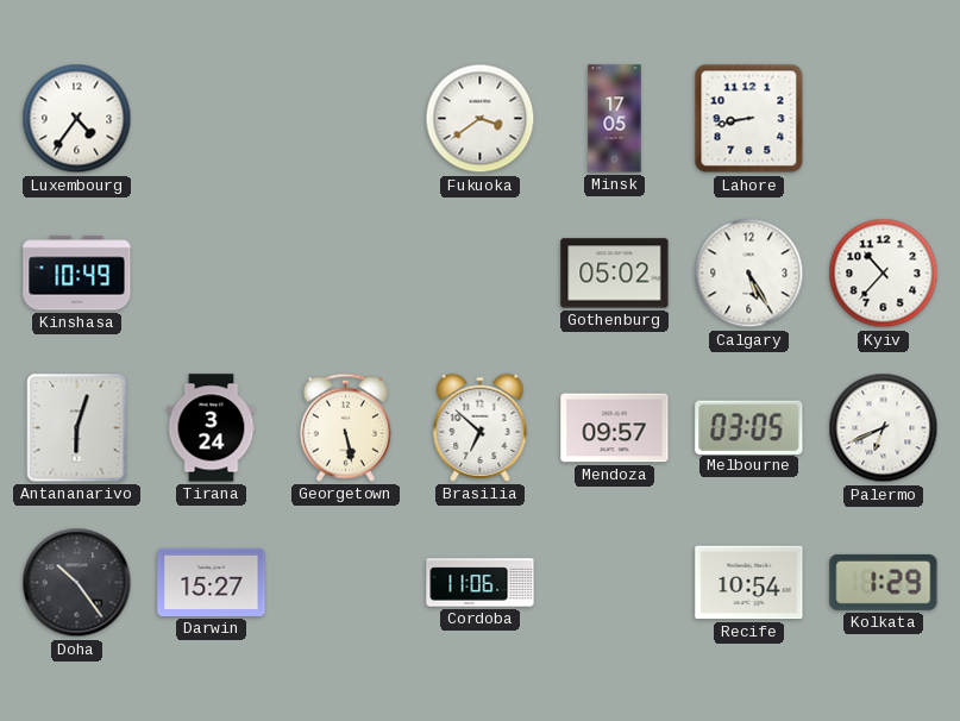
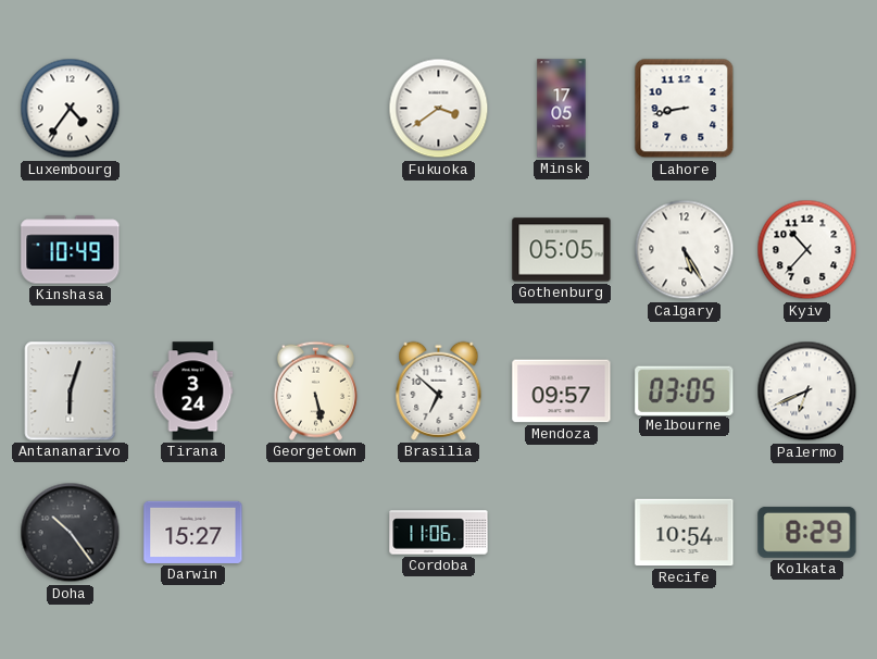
Gothenburg: 05:02 -> 05:05
Kolkata: 1:29 -> 8:29
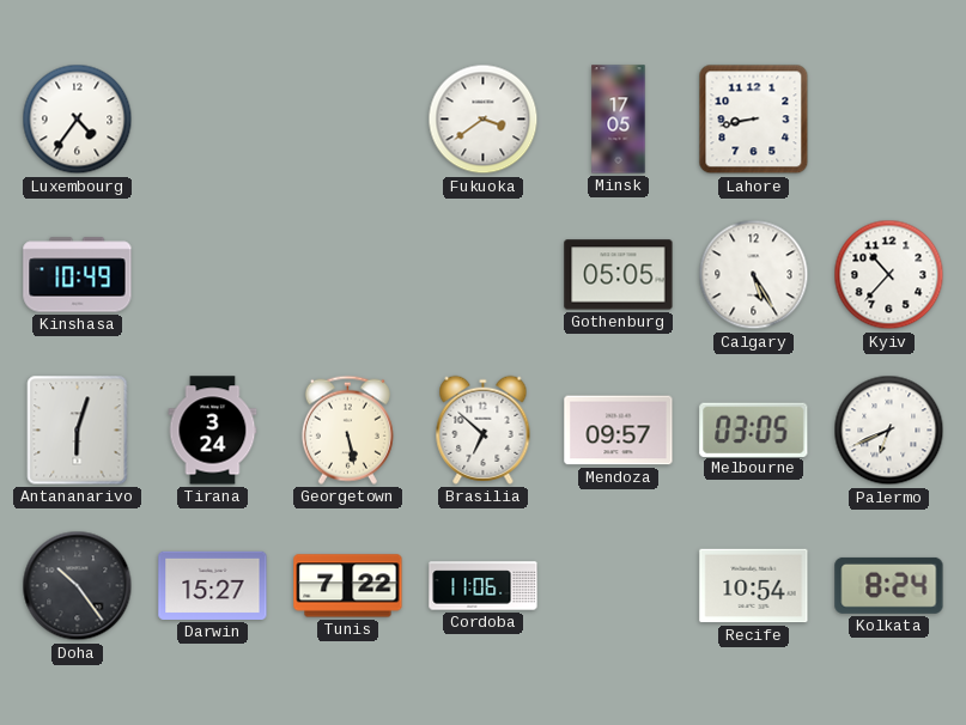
Tunis: none -> 7:22
Kolkata: 8:29 -> 8:24
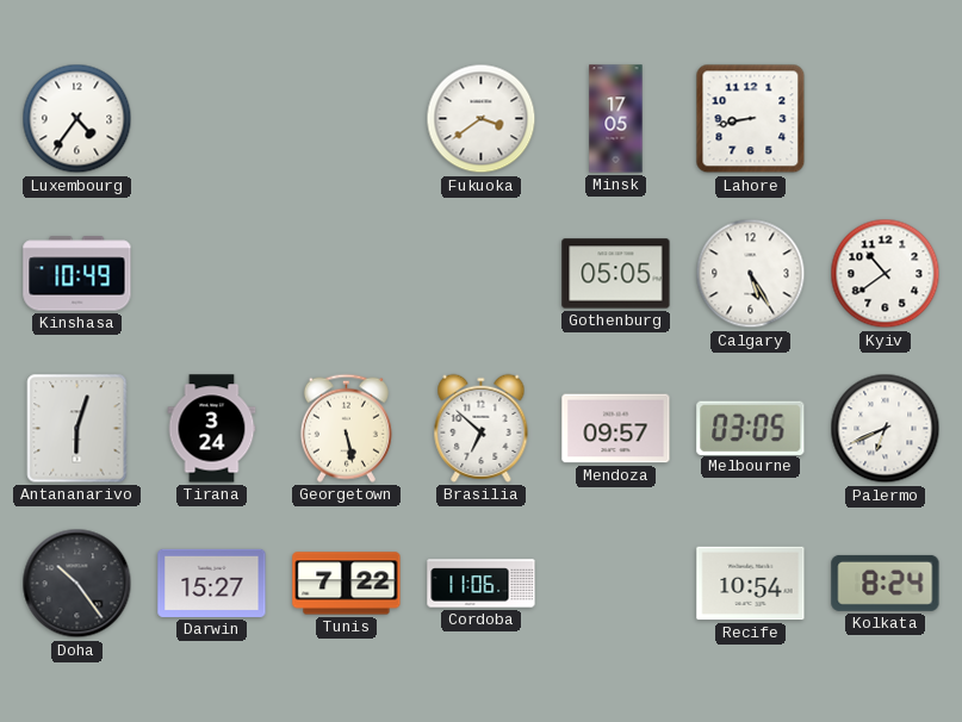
Kyiv: 10:37 -> 10:39
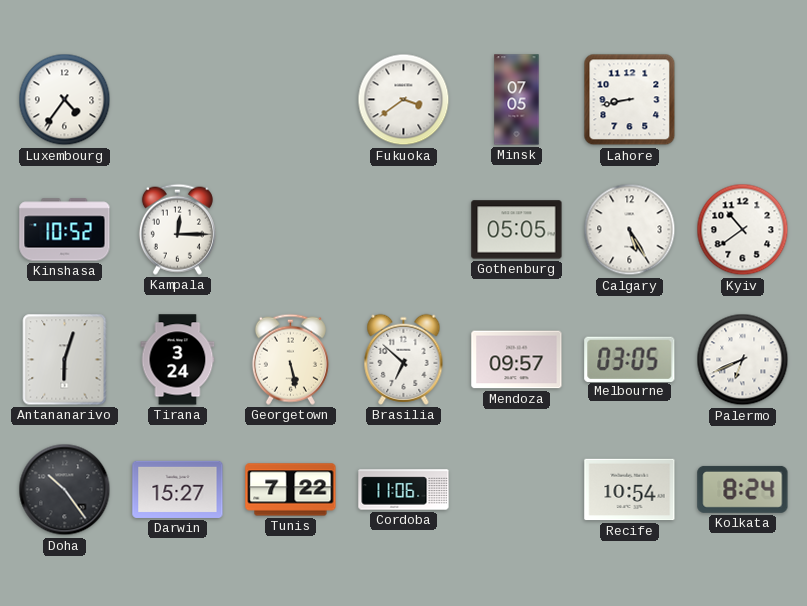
Minsk: 17:05 -> 07:05
Kinshasa: 10:49 -> 10:52
Kampala: none -> 12:15
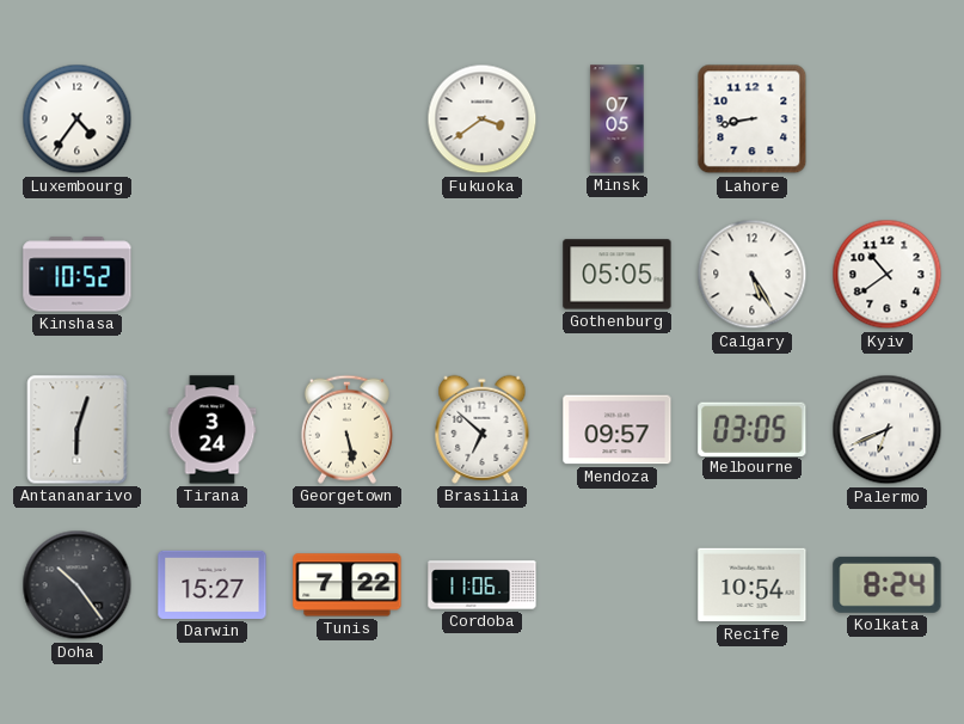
Kampala: 12:15 -> none
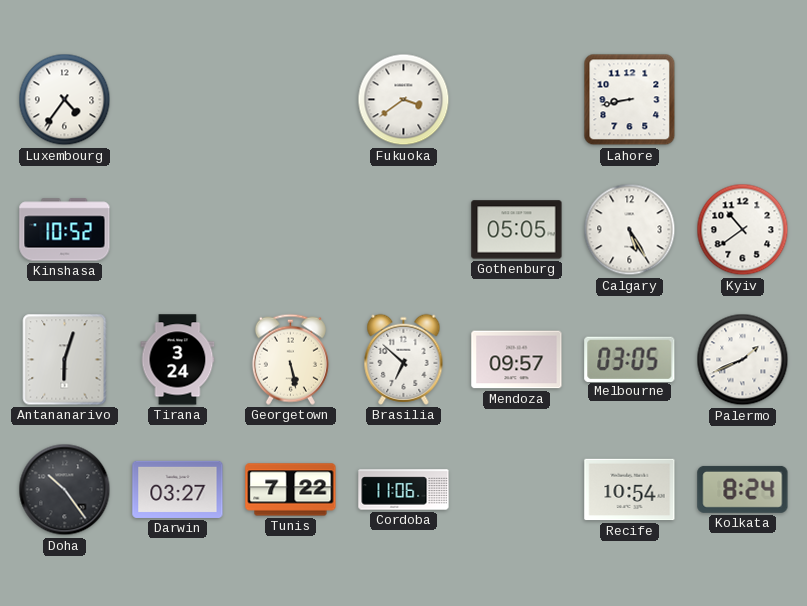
Minsk: 07:05 -> none
Palermo: 6:41 -> 1:41
Darwin: 15:27 -> 03:27
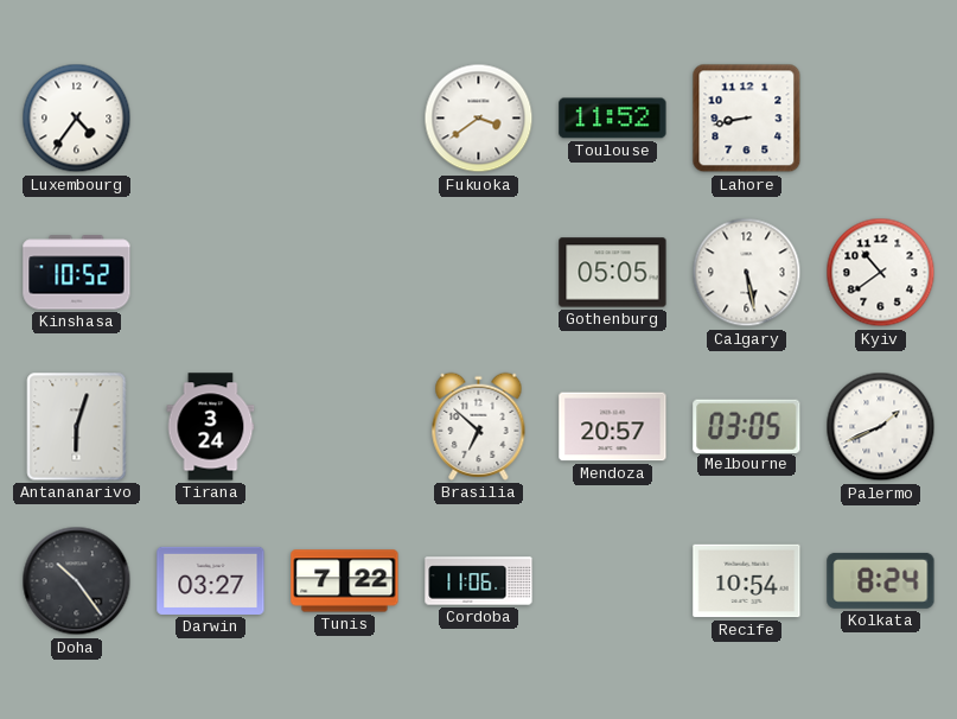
Toulouse: none -> 11:52
Calgary: 5:25 -> 5:28
Georgetown: 5:28 -> none
Mendoza: 09:57 -> 20:57
